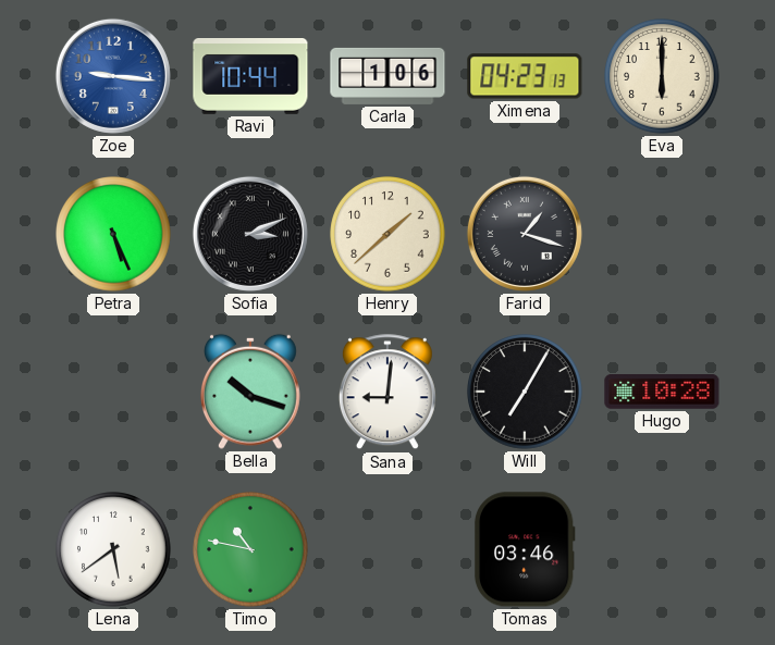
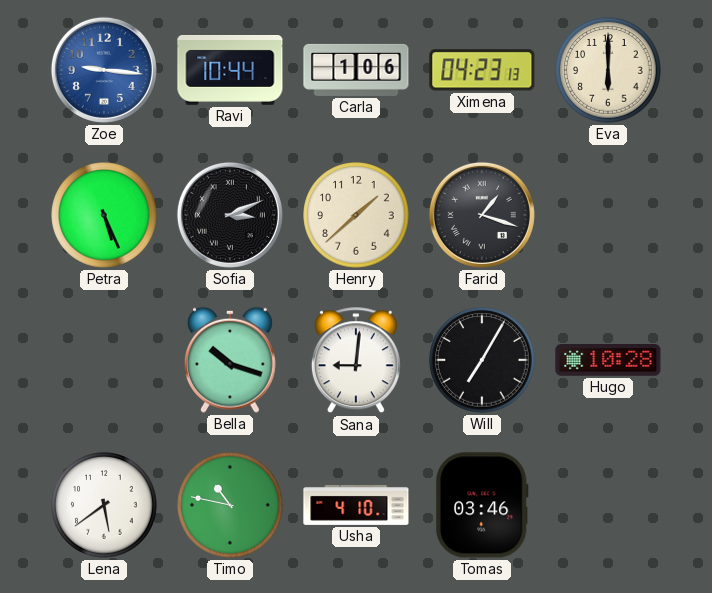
Usha: none -> 4:10
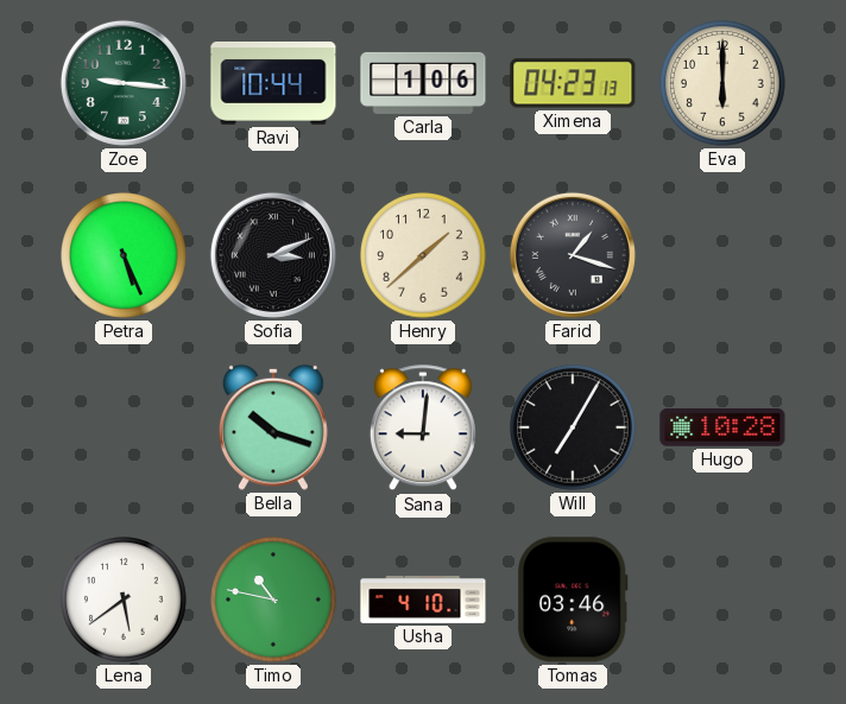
Zoe dial: blue -> green
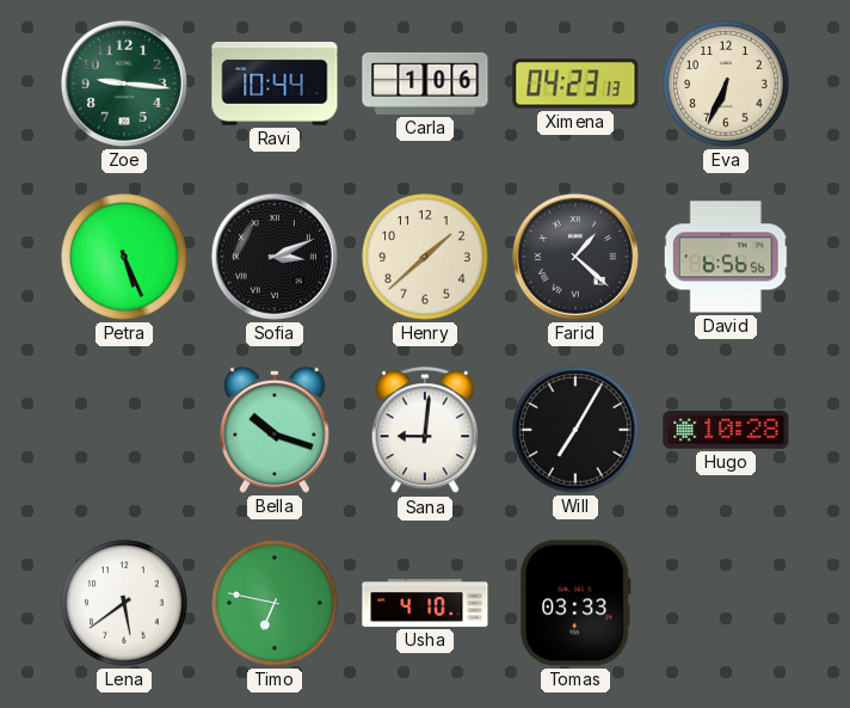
Eva: 6:00 -> 6:34
Farid: 1:18 -> 1:22
David: none -> 6:56
Timo: 10:47 -> 6:47
Tomas: 03:46 -> 03:33
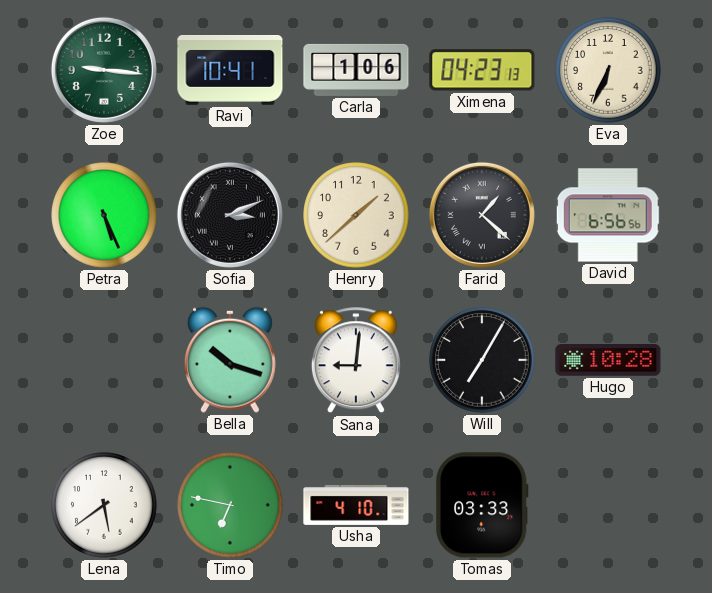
Ravi: 10:44 -> 10:41
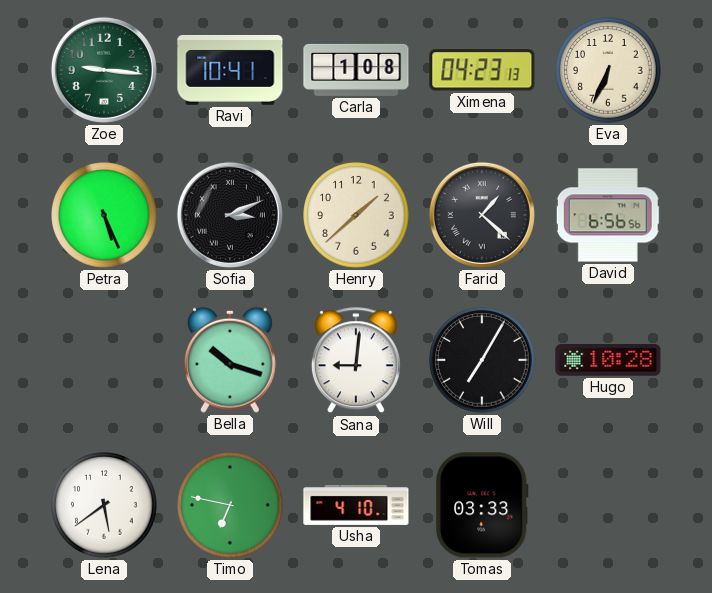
Carla: 1:06 -> 1:08
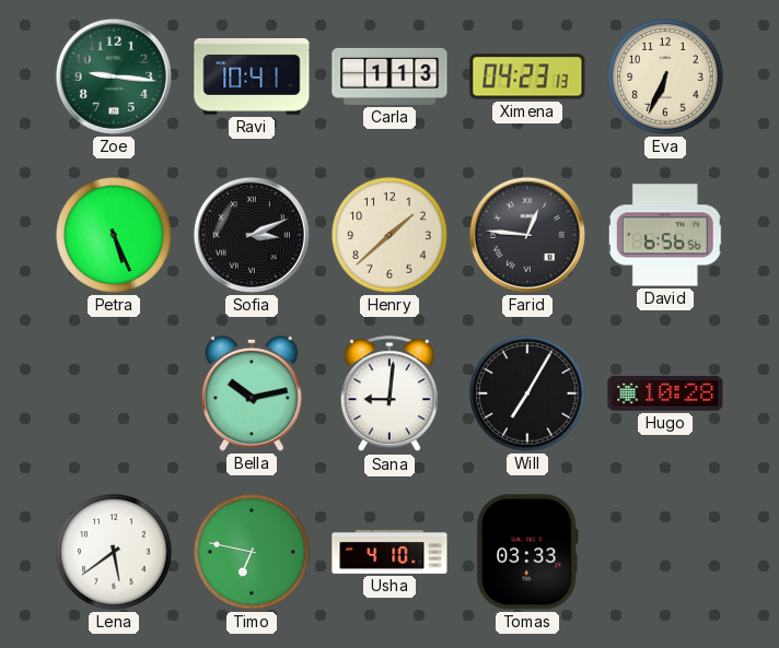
Carla: 1:08 -> 1:13
Farid: 1:22 -> 12:46
Bella: 10:18 -> 10:13
